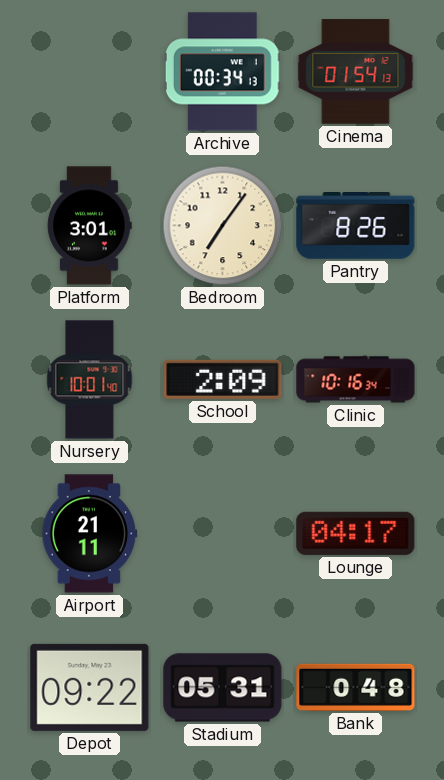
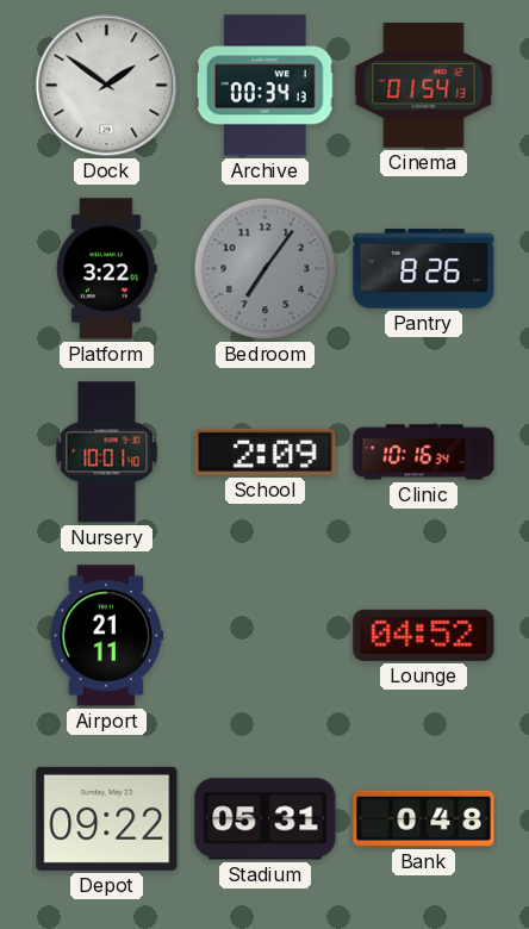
Dock: none -> 1:51
Platform: 3:01 -> 3:22
Bedroom dial: cream -> grey
Lounge: 04:17 -> 04:52
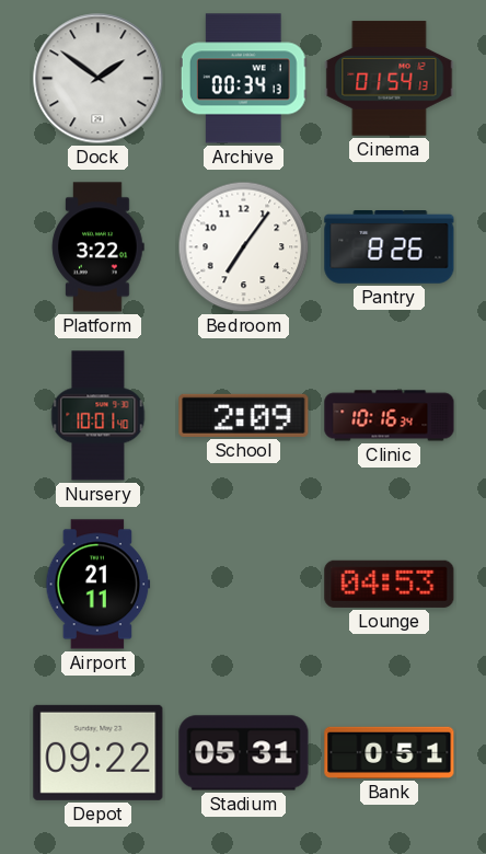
Bedroom dial: grey -> white
Lounge: 04:52 -> 04:53
Bank: 0:48 -> 0:51
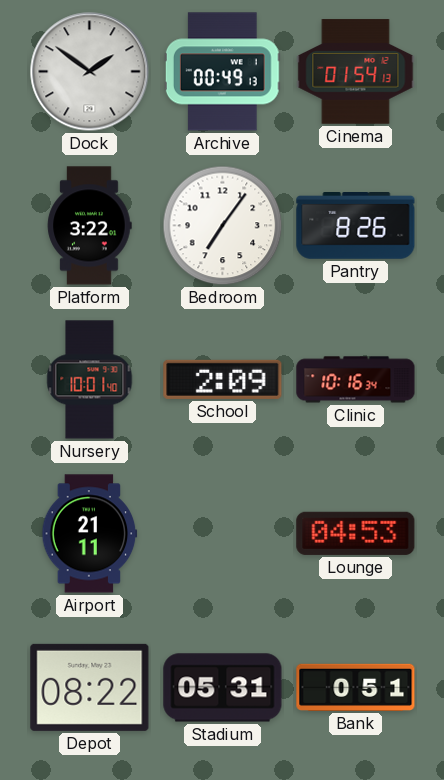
Archive: 00:34 -> 00:49
Depot: 09:22 -> 08:22
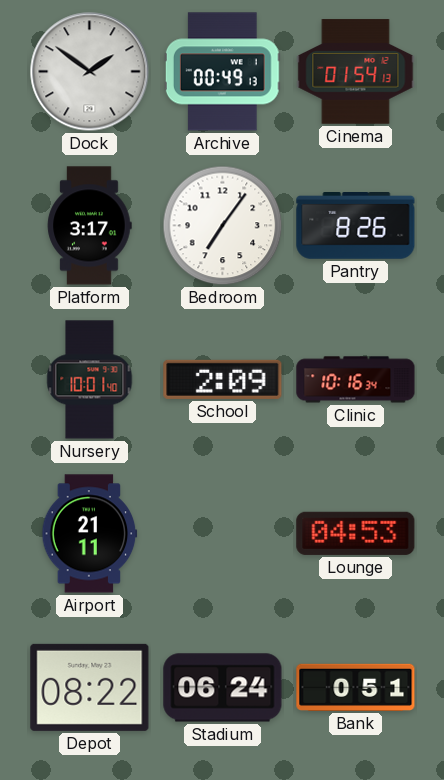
Platform: 3:22 -> 3:17
Stadium: 05:31 -> 06:24
